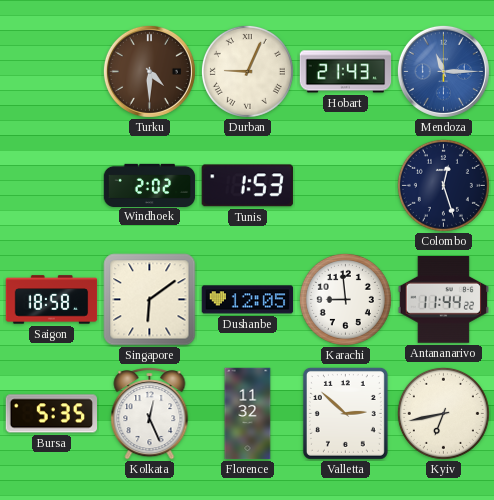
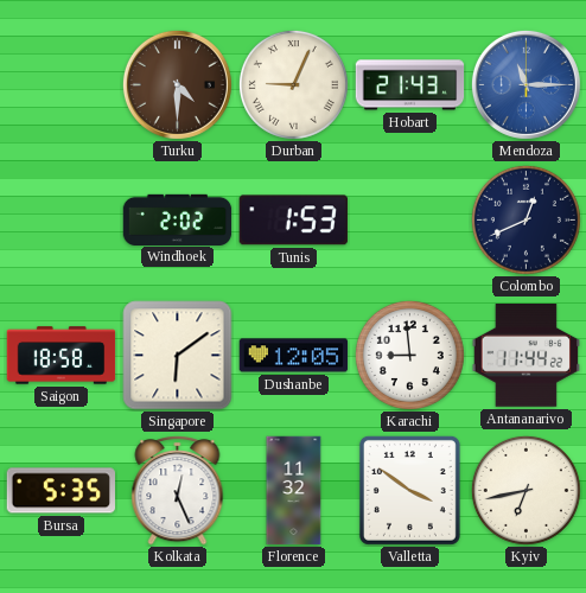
Colombo: 12:27 -> 12:41
Valletta: 2:52 -> 3:51
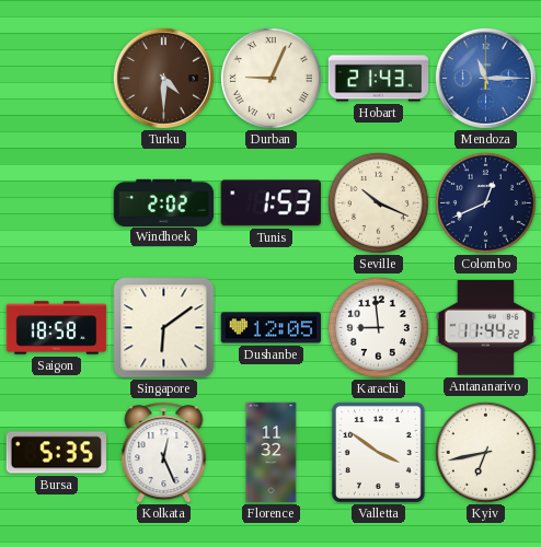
Seville: none -> 10:19
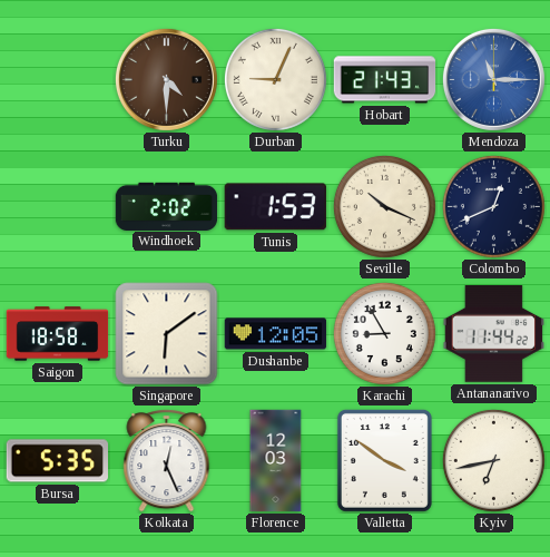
Karachi: 8:59 -> 8:55
Florence: 11:32 -> 12:03
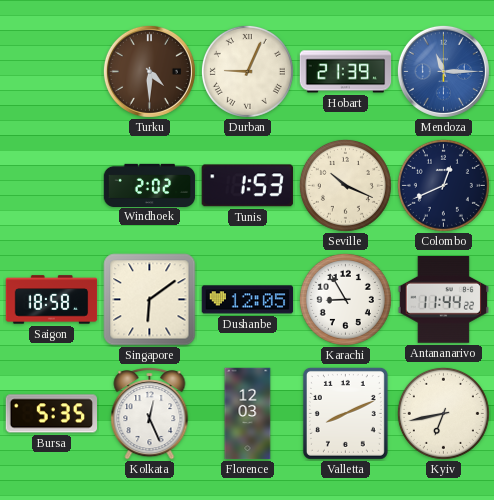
Hobart: 21:43 -> 21:39
Valletta: 3:51 -> 8:11
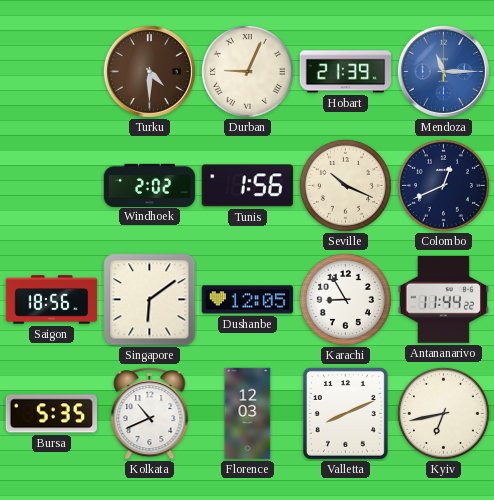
Tunis: 1:53 -> 1:56
Saigon: 18:58 -> 18:56
Kolkata: 12:26 -> 10:41
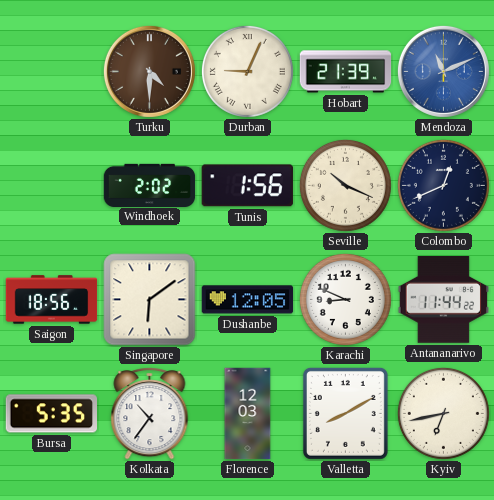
Mendoza: 11:15 -> 11:11
Karachi: 8:55 -> 8:49
Kolkata: 10:41 -> 10:36
Valletta: 8:11 -> 8:10
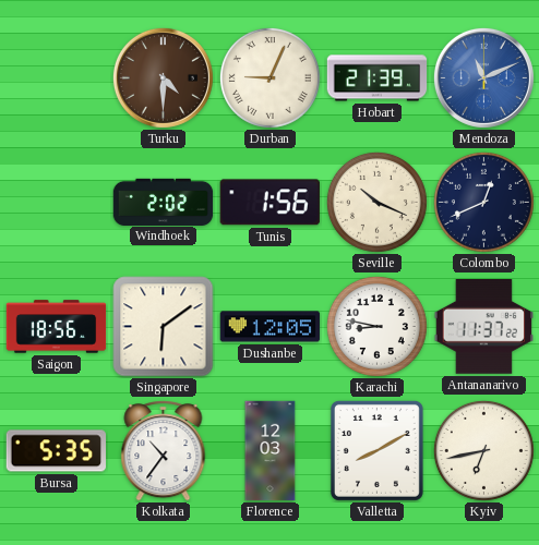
Karachi: 8:49 -> 8:47
Antananarivo: 11:44 -> 11:37
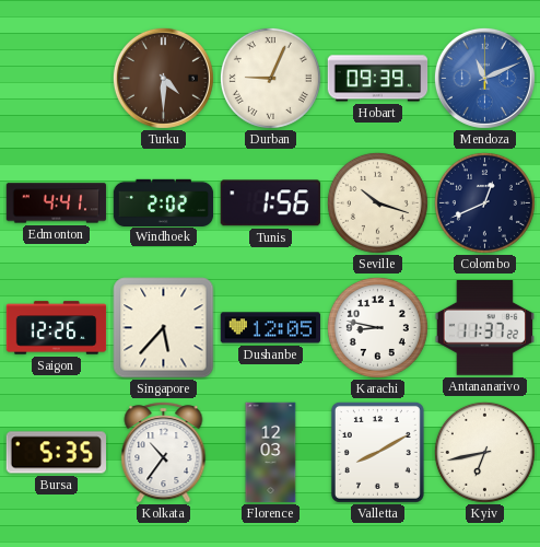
Hobart: 21:39 -> 09:39
Edmonton: none -> 4:41
Seville: 10:19 -> 10:18
Saigon: 18:56 -> 12:26
Singapore: 6:09 -> 5:37
